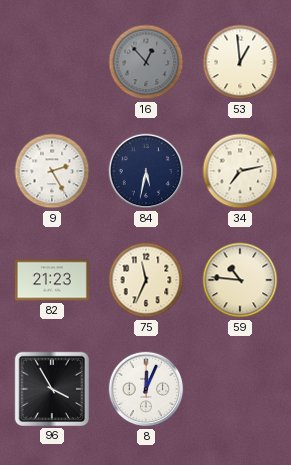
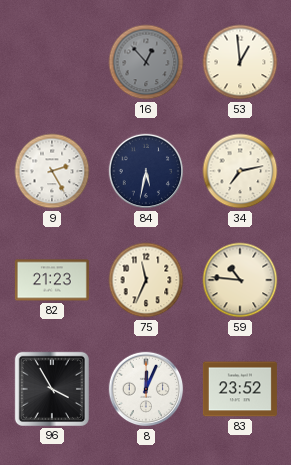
83: none -> 23:52
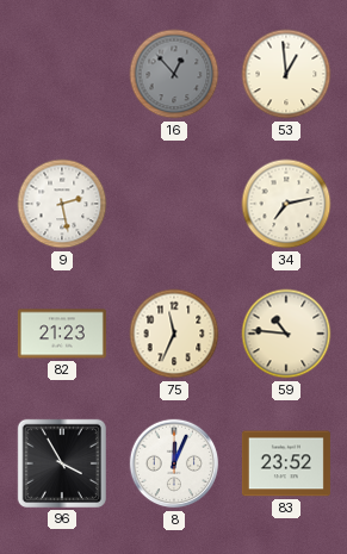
9: 2:25 -> 2:28
84: 5:32 -> none
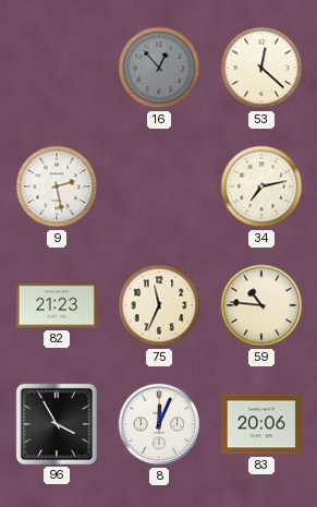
53: 12:59 -> 12:22
83: 23:52 -> 20:06
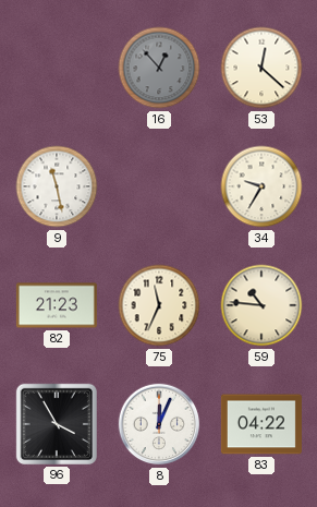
9: 2:28 -> 11:28
34: 7:13 -> 9:35
83: 20:06 -> 04:22
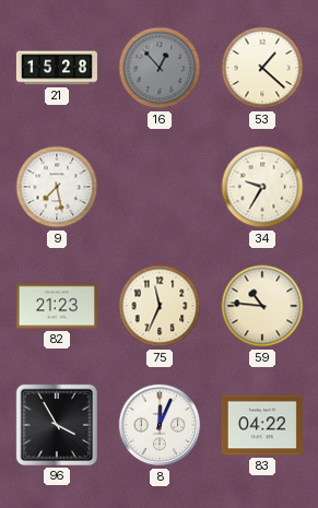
21: none -> 15:28
53: 12:22 -> 1:22
9: 11:28 -> 7:28
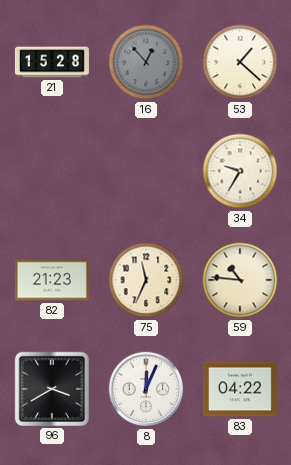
9: 7:28 -> none
96: 3:55 -> 3:40
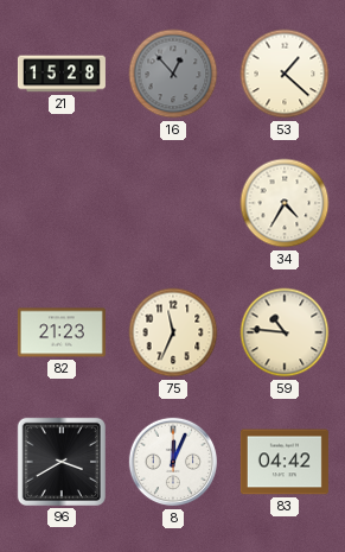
34: 9:35 -> 4:35
83: 04:22 -> 04:42
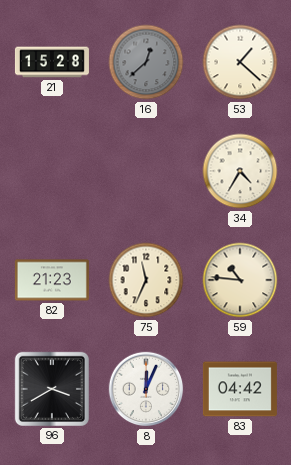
16: 12:53 -> 12:38
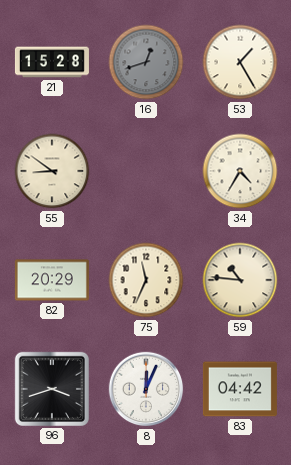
16: 12:38 -> 12:42
53: 1:22 -> 1:25
55: none -> 8:51
82: 21:23 -> 20:29
96: 3:40 -> 3:42
